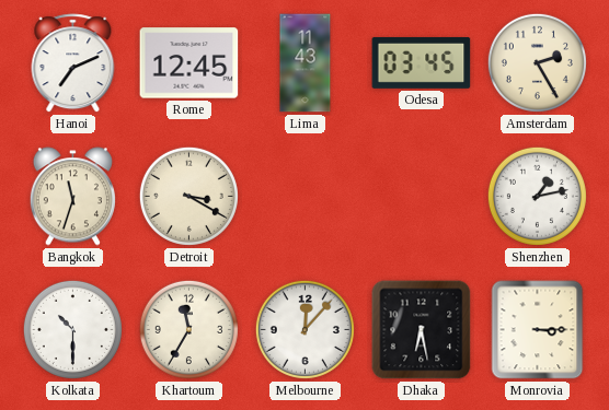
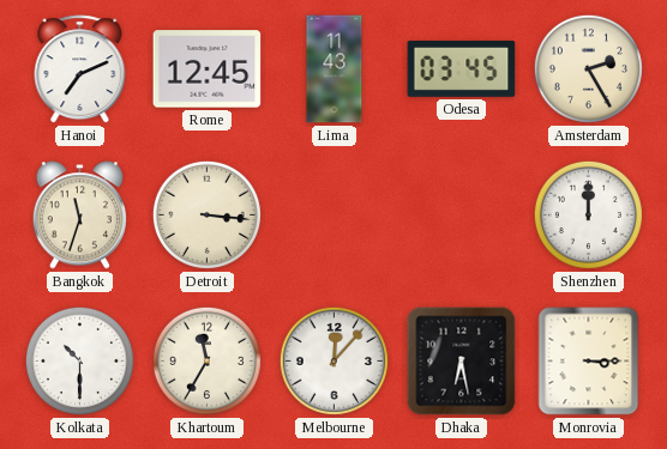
Detroit: 3:20 -> 3:16
Shenzhen: 1:13 -> 12:00
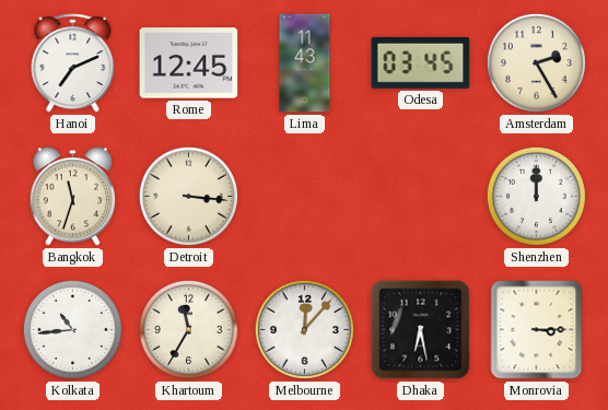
Kolkata: 10:30 -> 10:44
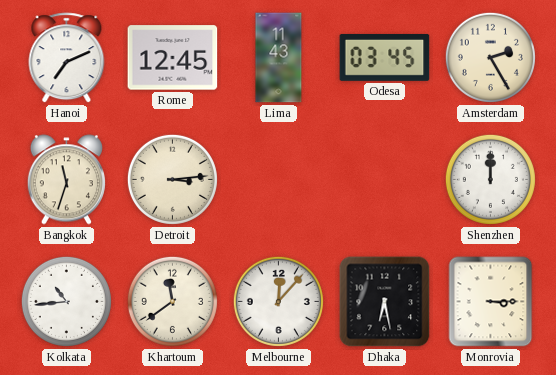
Detroit: 3:16 -> 3:14
Khartoum: 11:35 -> 11:39
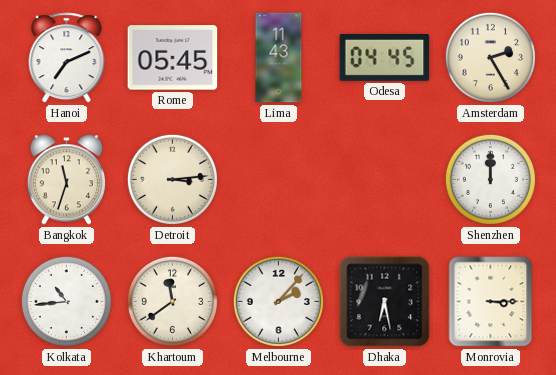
Rome: 12:45 -> 05:45
Odesa: 03:45 -> 04:45
Melbourne: 12:07 -> 2:07
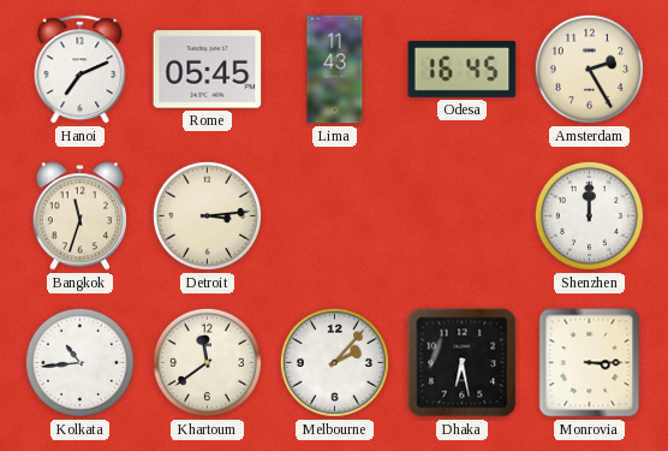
Odesa: 04:45 -> 16:45
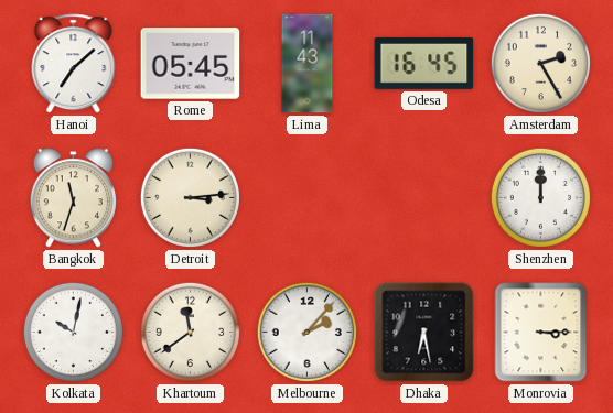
Hanoi: 7:11 -> 7:08
Kolkata: 10:44 -> 10:02
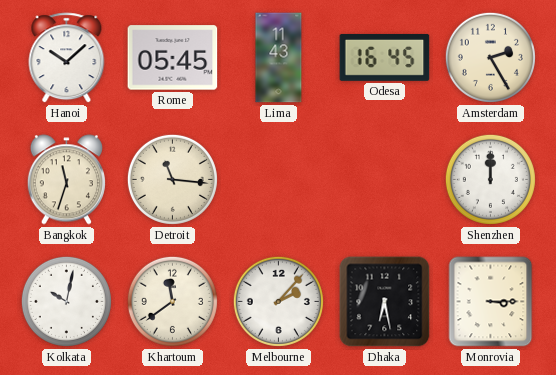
Hanoi: 7:08 -> 10:08
Detroit: 3:14 -> 11:16
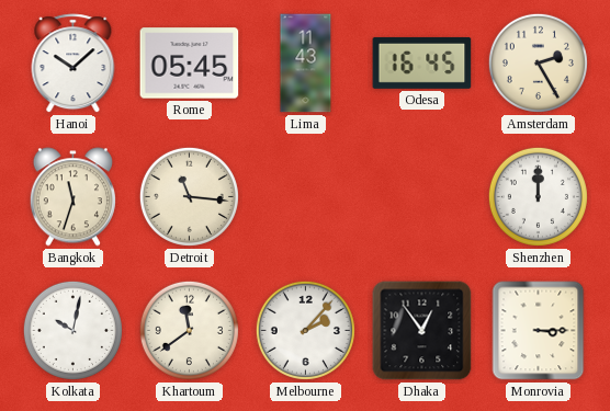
Dhaka: 6:28 -> 12:54
